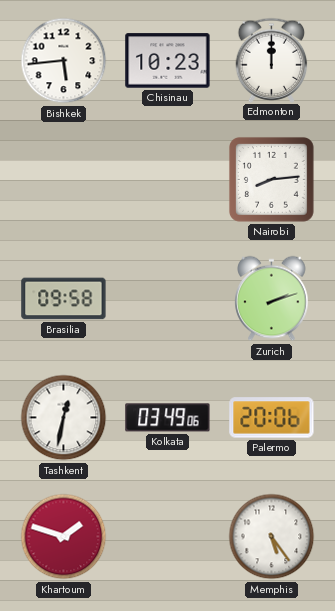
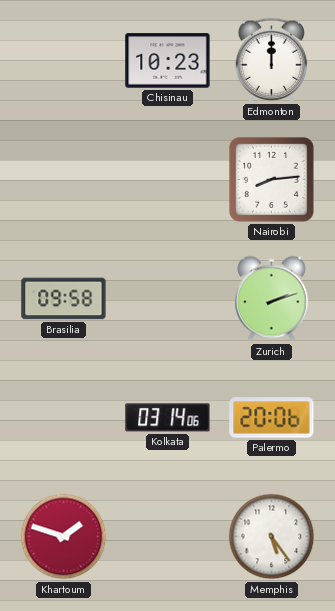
Bishkek: 5:44 -> none
Tashkent: 12:32 -> none
Kolkata: 03:49 -> 03:14
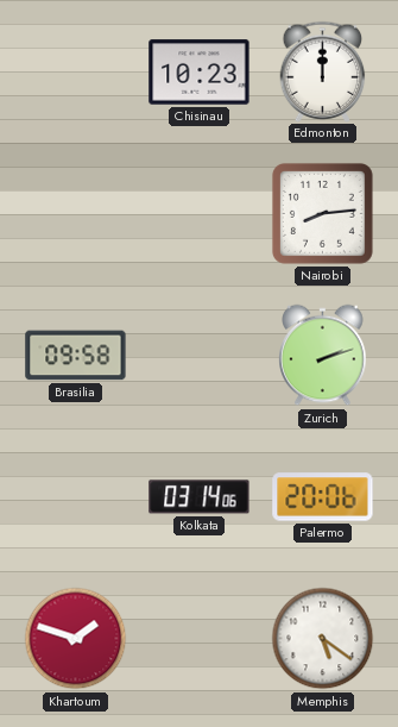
Memphis: 5:24 -> 5:21
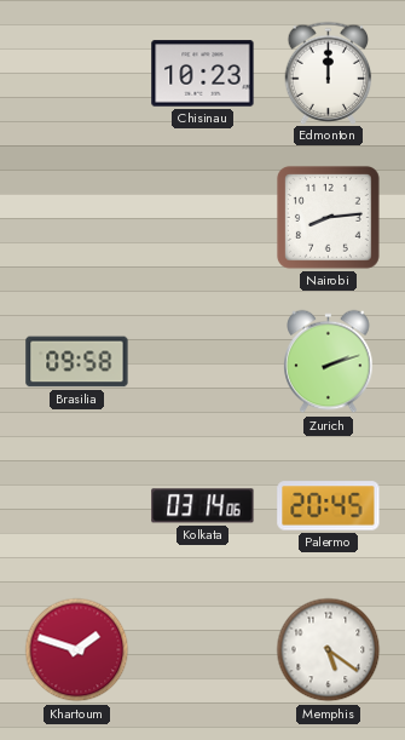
Palermo: 20:06 -> 20:45
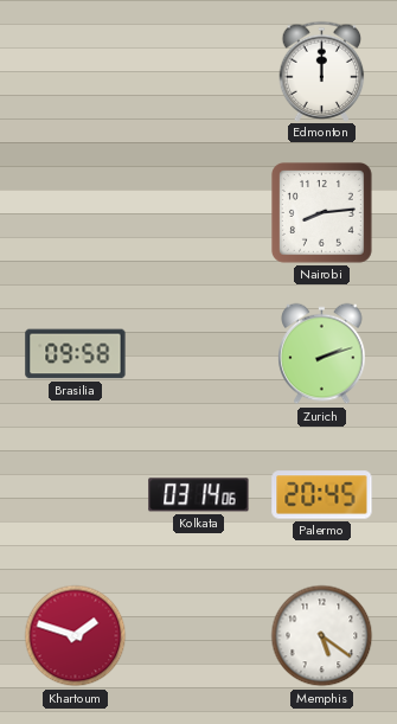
Chisinau: 10:23 -> none
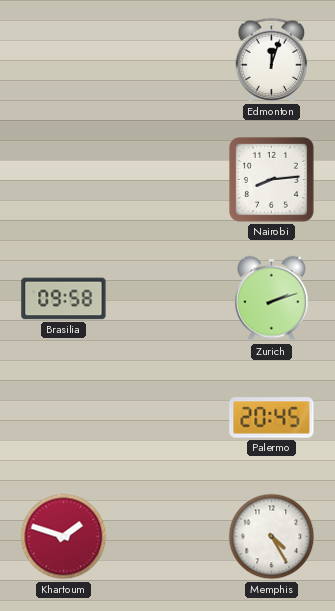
Edmonton: 12:00 -> 12:03
Kolkata: 03:14 -> none
Memphis: 5:21 -> 4:25
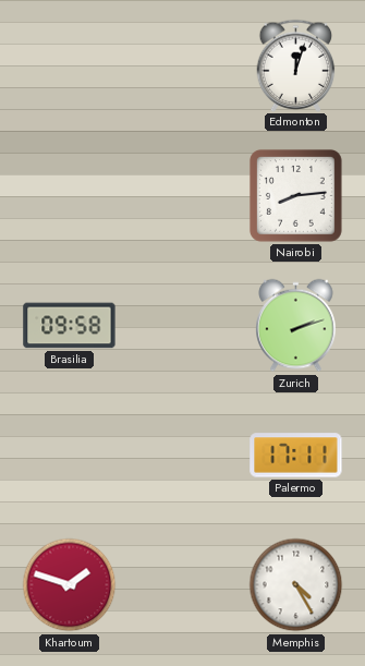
Palermo: 20:45 -> 17:11
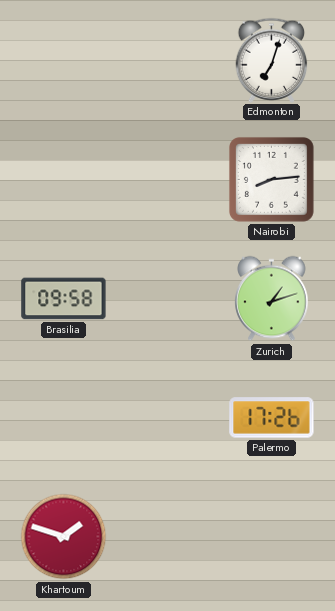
Edmonton: 12:03 -> 7:03
Zurich: 2:12 -> 1:12
Palermo: 17:11 -> 17:26
Memphis: 4:25 -> none
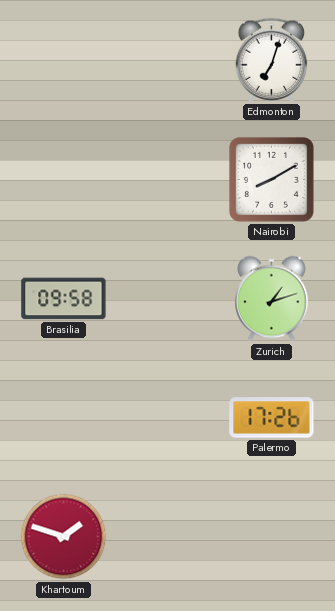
Nairobi: 8:14 -> 8:10
